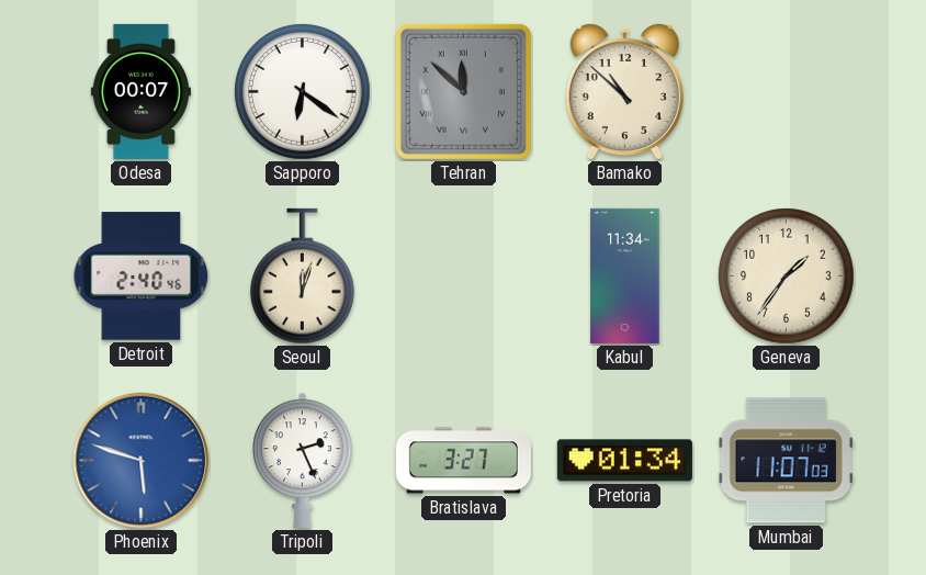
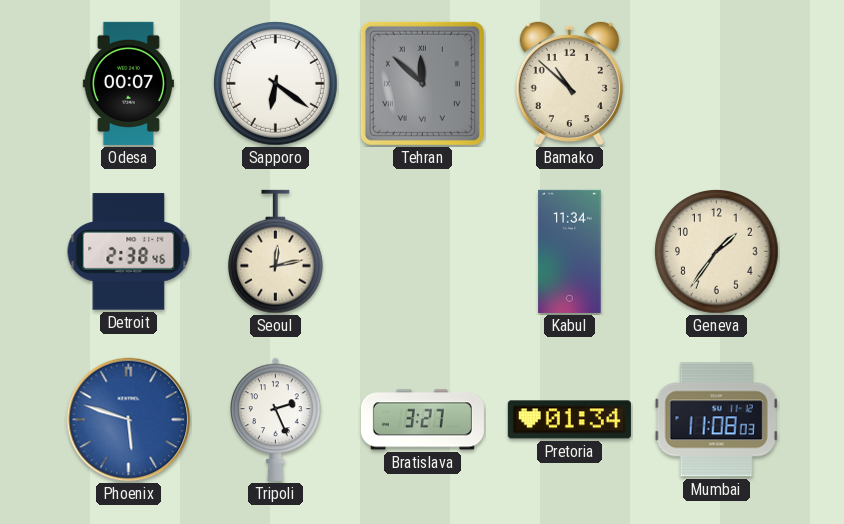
Detroit: 2:40 -> 2:38
Seoul: 12:03 -> 12:13
Mumbai: 11:07 -> 11:08
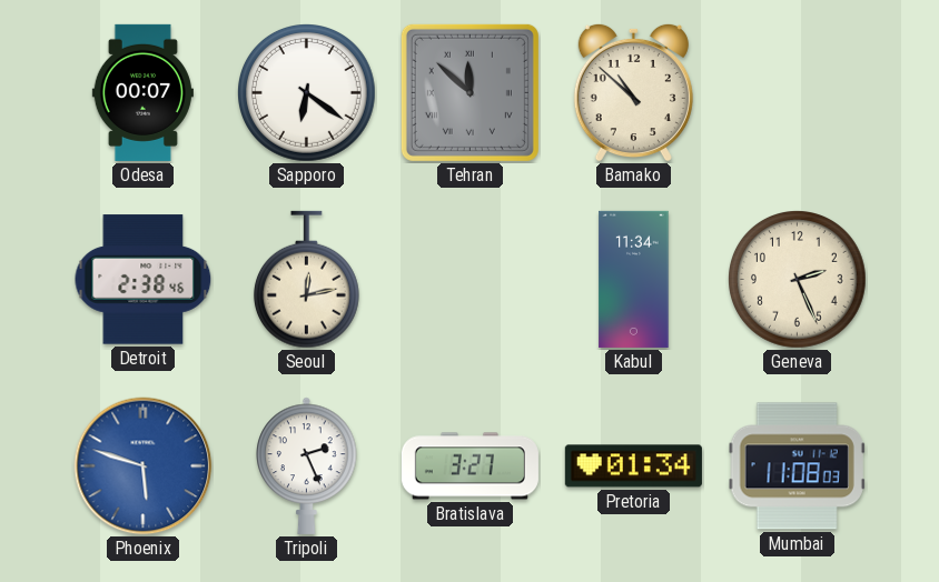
Geneva: 1:36 -> 2:26
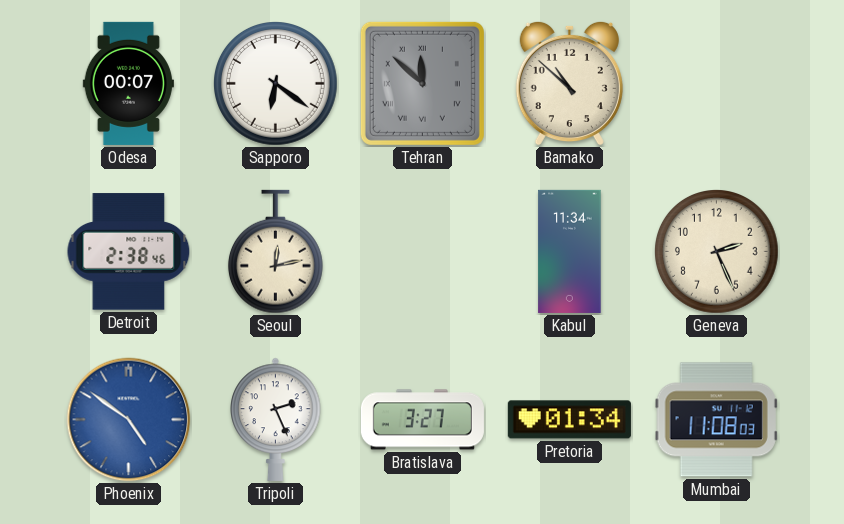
Phoenix: 5:48 -> 4:51
